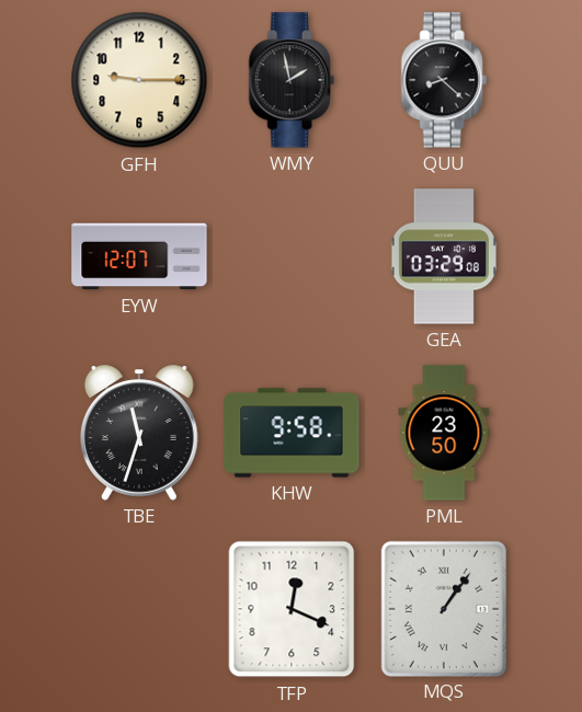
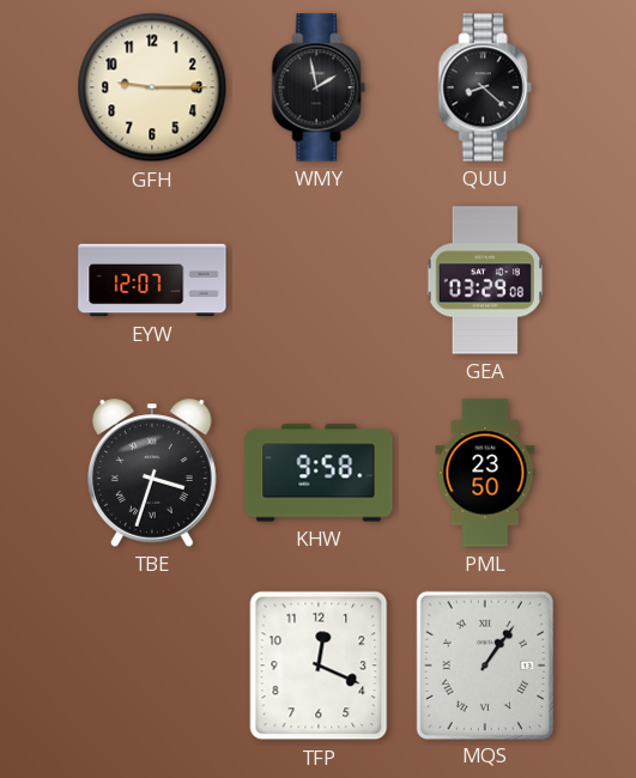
TBE: 11:33 -> 3:33
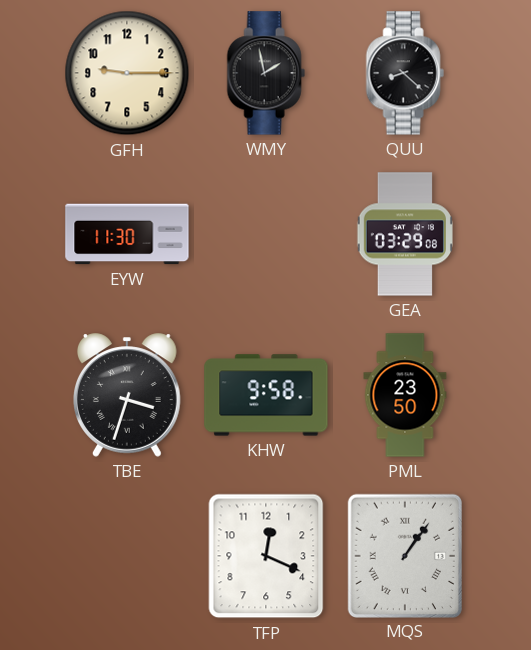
EYW: 12:07 -> 11:30
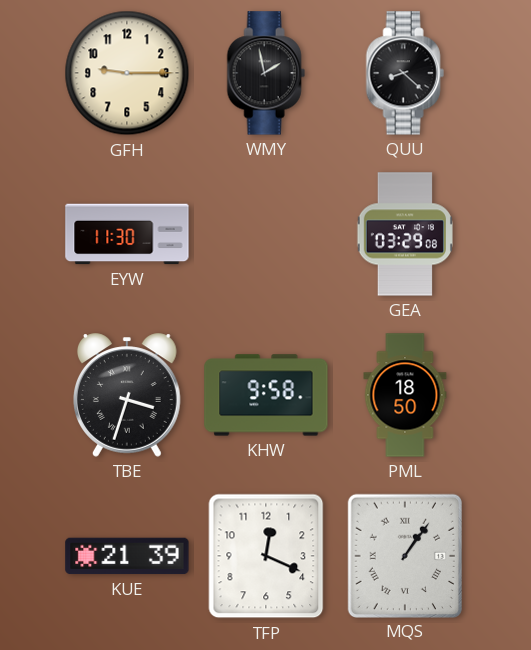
PML: 23:50 -> 18:50
KUE: none -> 21:39
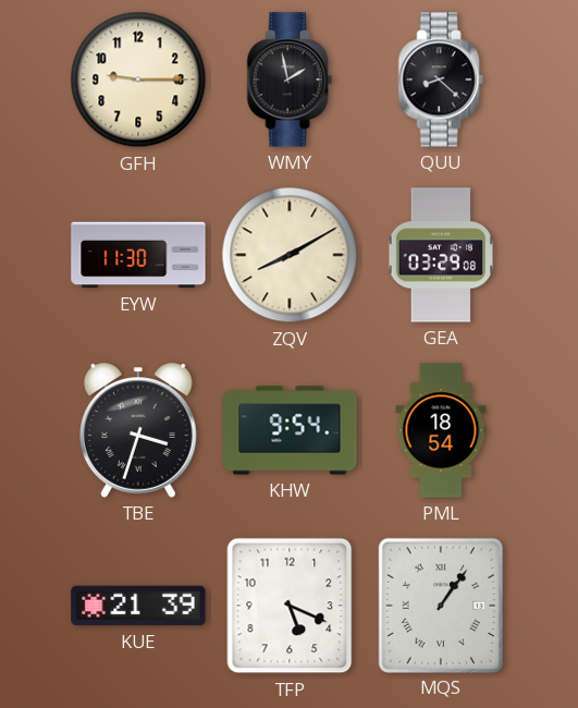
ZQV: none -> 8:10
KHW: 9:58 -> 9:54
PML: 18:50 -> 18:54
TFP: 12:19 -> 5:19
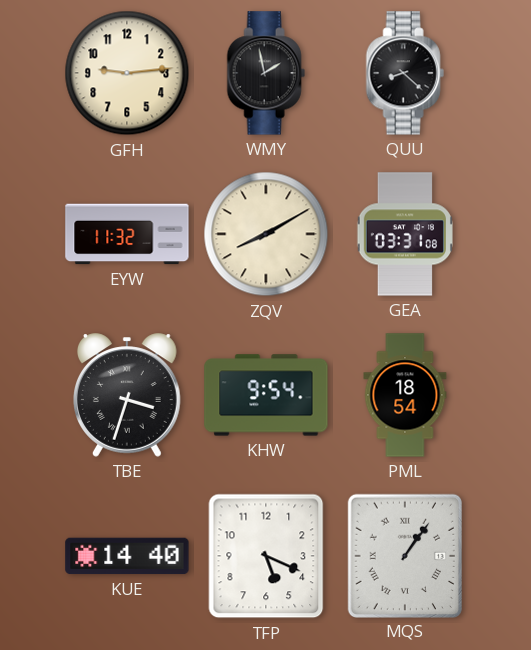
GFH: 9:15 -> 9:14
EYW: 11:30 -> 11:32
GEA: 03:29 -> 03:31
KUE: 21:39 -> 14:40
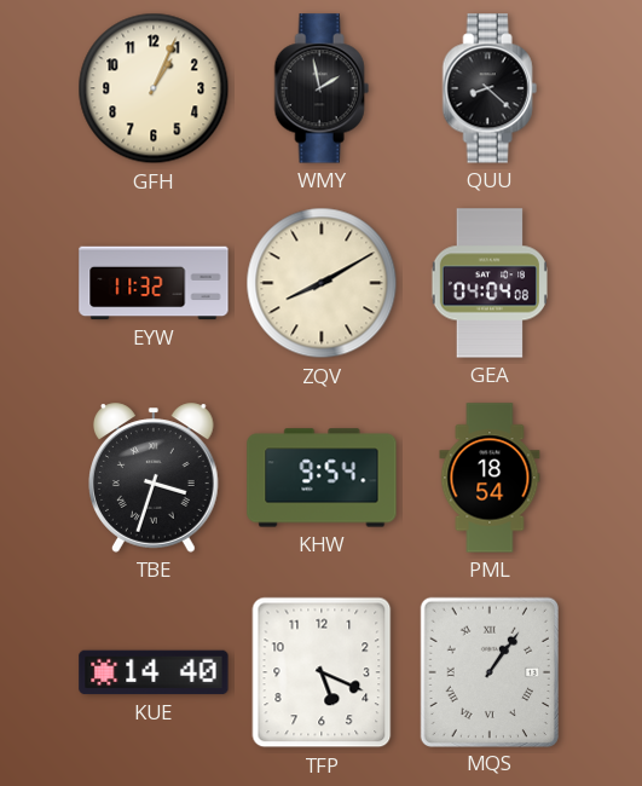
GFH: 9:14 -> 1:04
GEA: 03:31 -> 04:04
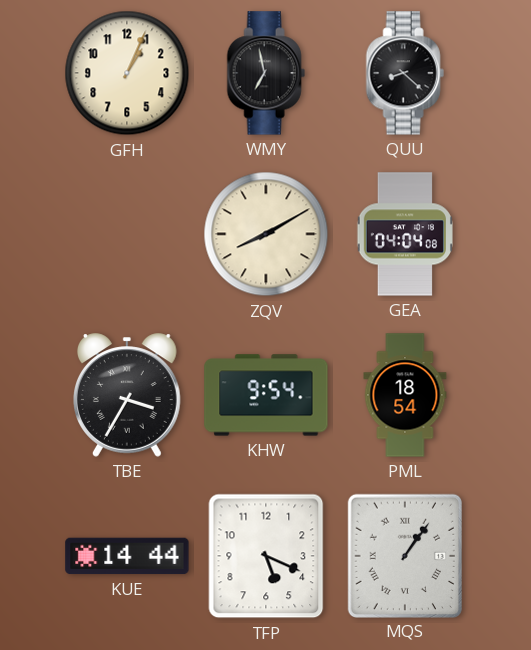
WMY: 1:58 -> 6:58
EYW: 11:32 -> none
TBE: 3:33 -> 3:35
KUE: 14:40 -> 14:44
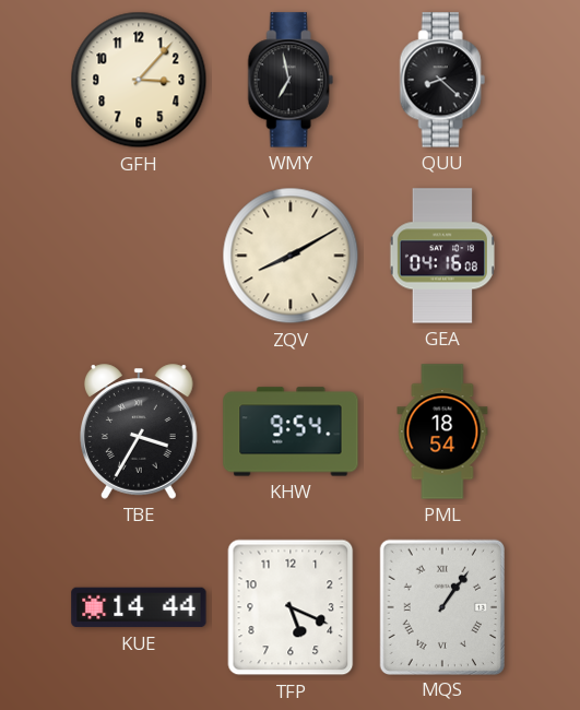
GFH: 1:04 -> 3:07
GEA: 04:04 -> 04:16
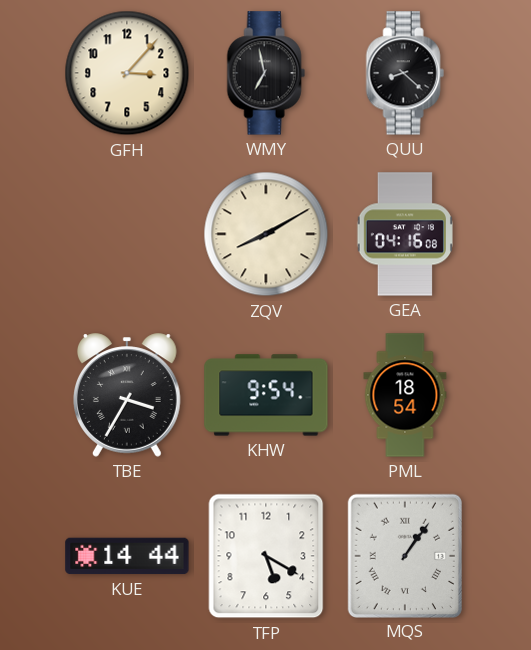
TFP: 5:19 -> 5:20
